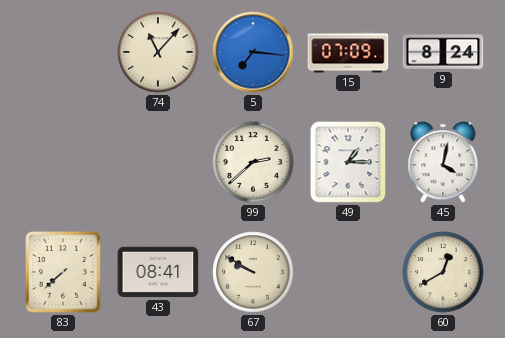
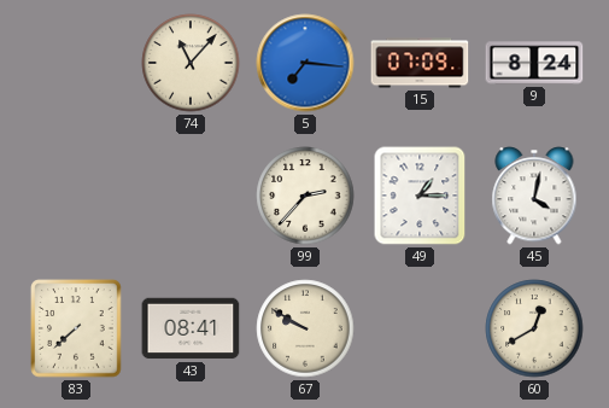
99: 2:38 -> 2:37
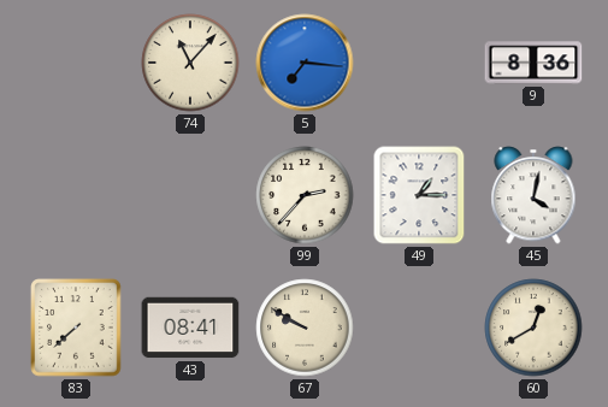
15: 07:09 -> none
9: 8:24 -> 8:36
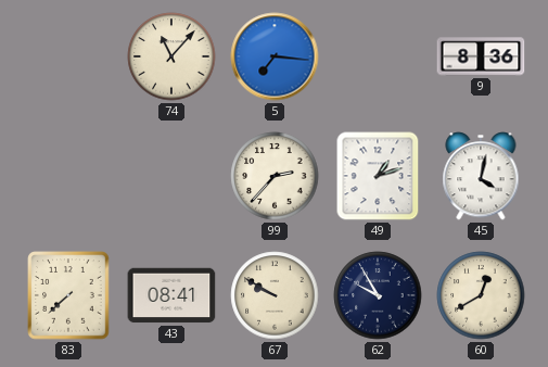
49: 1:15 -> 1:12
62: none -> 9:55
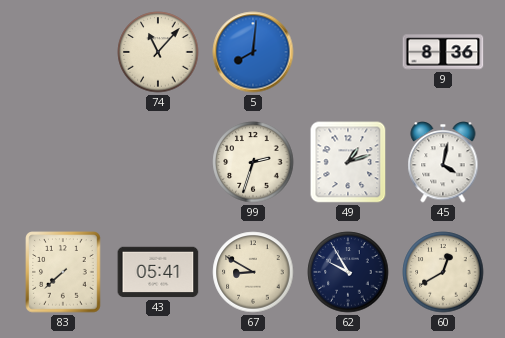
5: 7:16 -> 8:01
99: 2:37 -> 2:33
43: 08:41 -> 05:41
67: 9:50 -> 8:50
